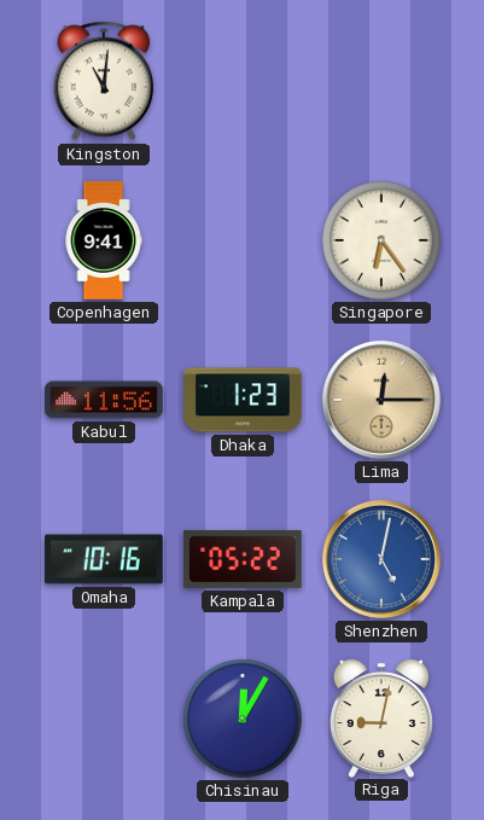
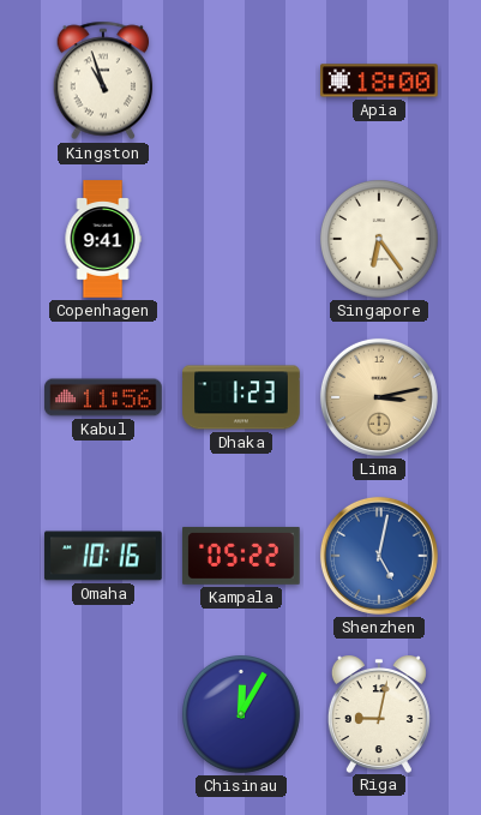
Kingston: 11:01 -> 10:57
Apia: none -> 18:00
Lima: 12:15 -> 3:13
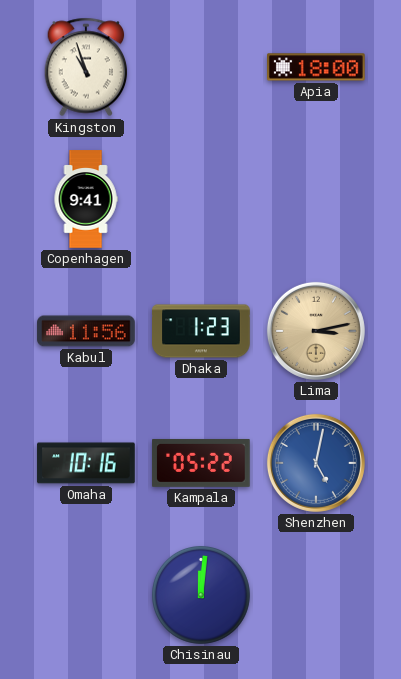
Singapore: 6:24 -> none
Chisinau: 12:05 -> 12:01
Riga: 9:02 -> none
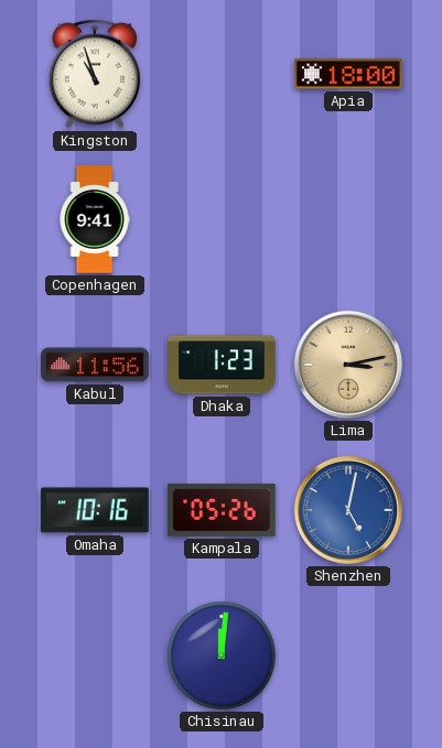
Kampala: 05:22 -> 05:26
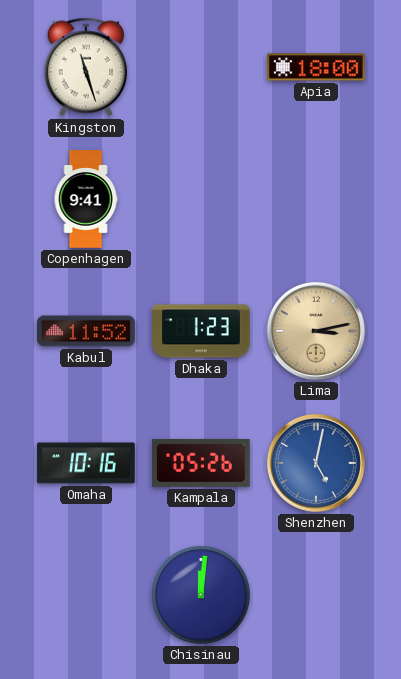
Kingston: 10:57 -> 11:27
Kabul: 11:56 -> 11:52
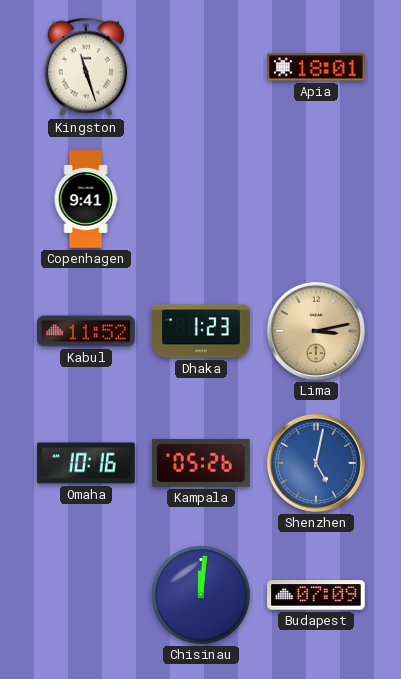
Apia: 18:00 -> 18:01
Budapest: none -> 07:09
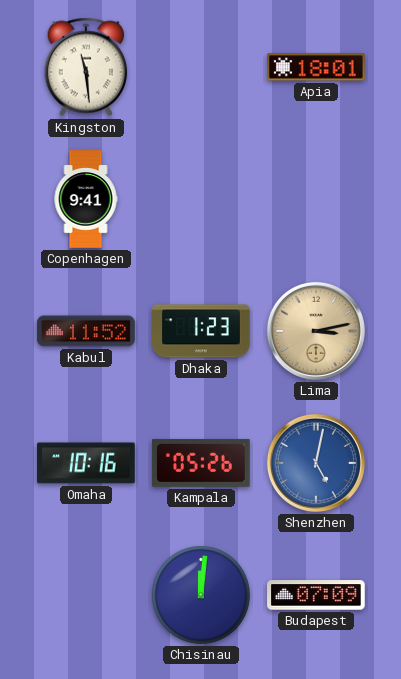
Kingston: 11:27 -> 11:29
